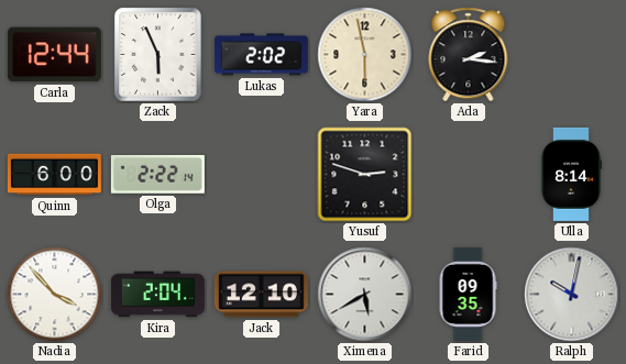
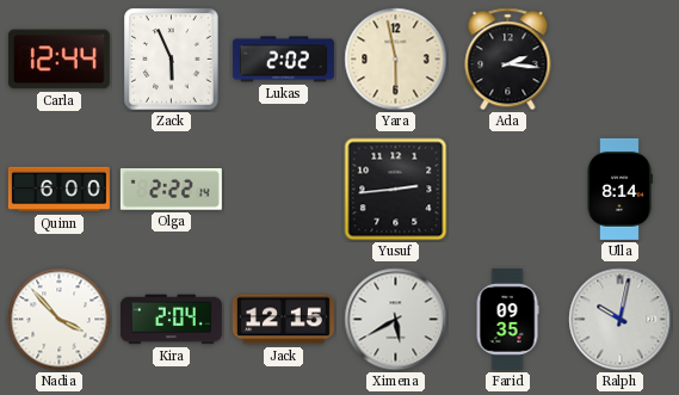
Yusuf: 2:48 -> 2:44
Jack: 12:10 -> 12:15
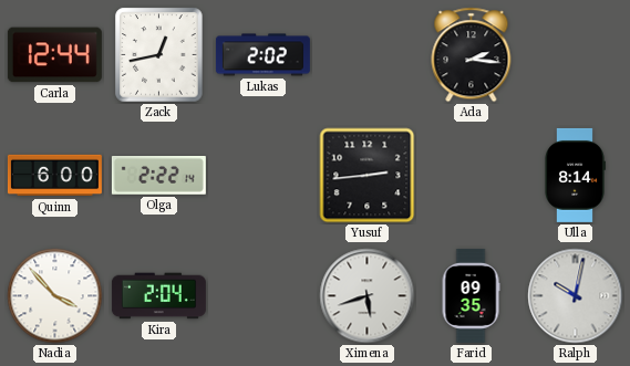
Zack: 5:56 -> 12:43
Yara: 5:58 -> none
Jack: 12:15 -> none
Ximena: 5:40 -> 5:42
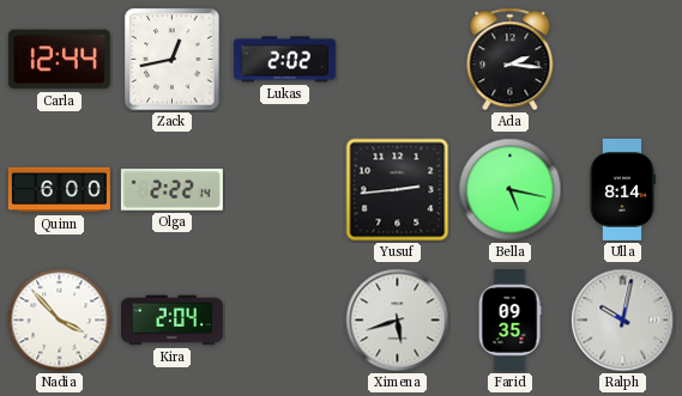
Bella: none -> 5:17
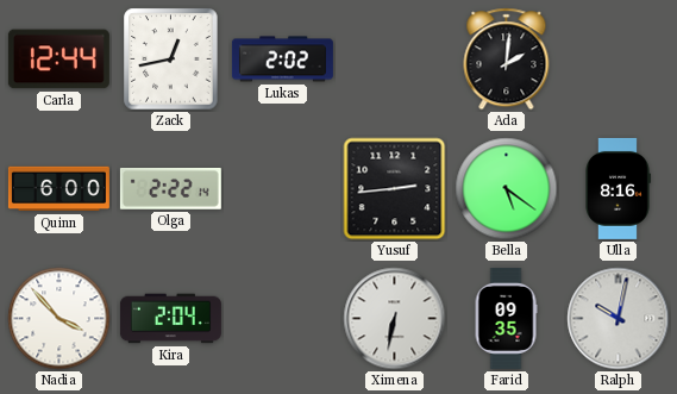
Ada: 2:16 -> 2:01
Bella: 5:17 -> 5:21
Ulla: 8:14 -> 8:16
Ximena: 5:42 -> 6:32
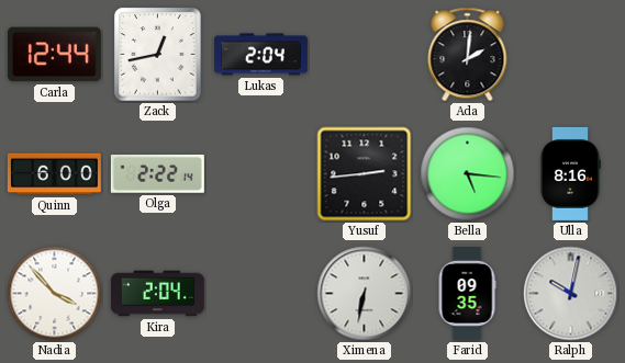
Lukas: 2:02 -> 2:04
Bella: 5:21 -> 5:16
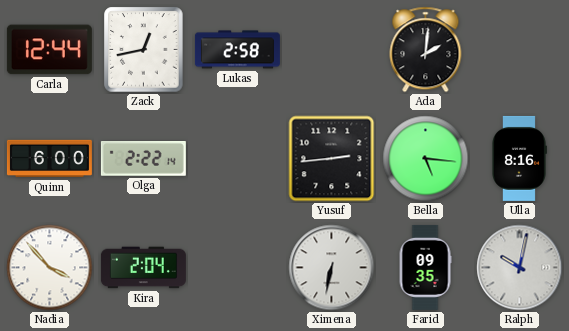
Lukas: 2:04 -> 2:58
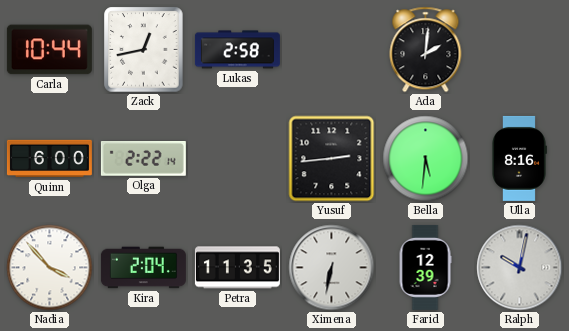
Carla: 12:44 -> 10:44
Bella: 5:16 -> 5:31
Petra: none -> 11:35
Farid: 09:35 -> 12:39
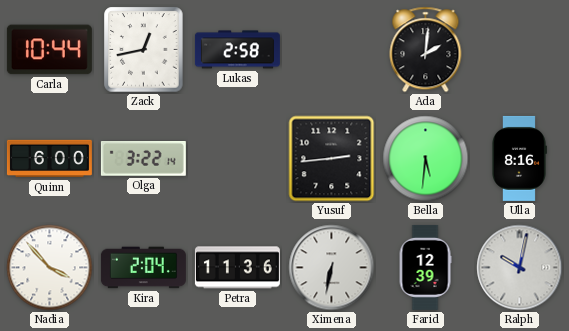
Olga: 2:22 -> 3:22
Petra: 11:35 -> 11:36
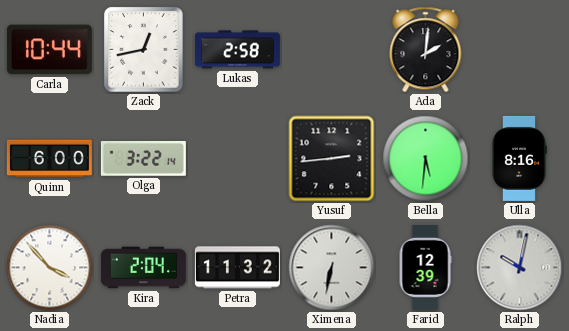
Petra: 11:36 -> 11:32
